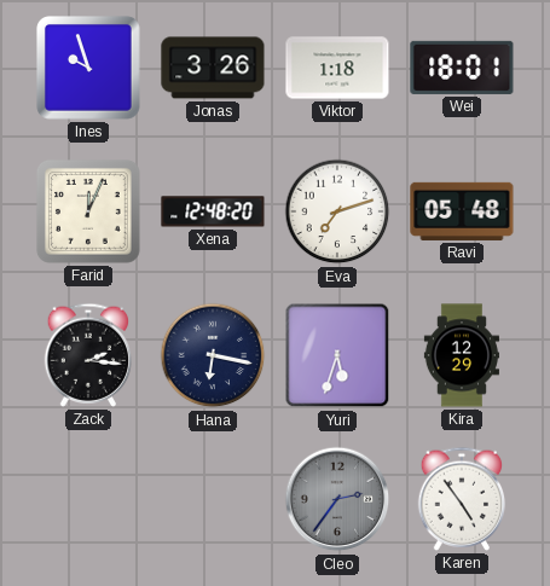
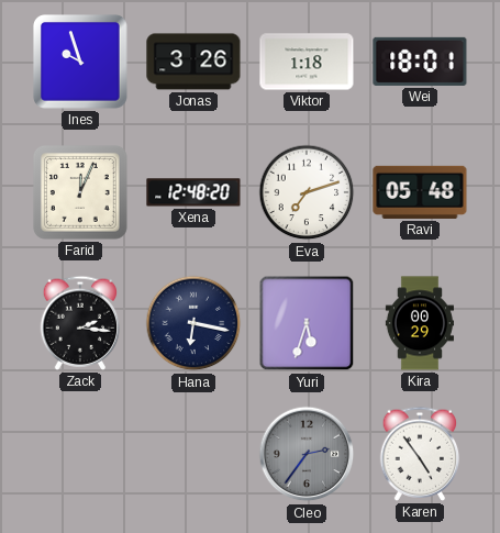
Kira: 12:29 -> 00:29
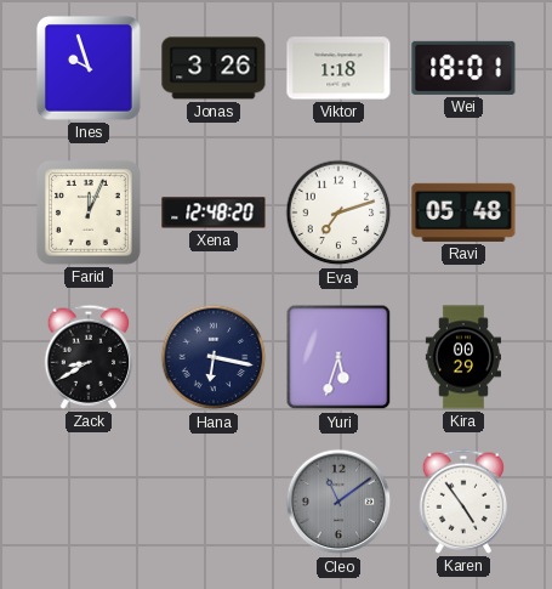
Zack: 2:16 -> 8:40
Cleo: 2:36 -> 11:09
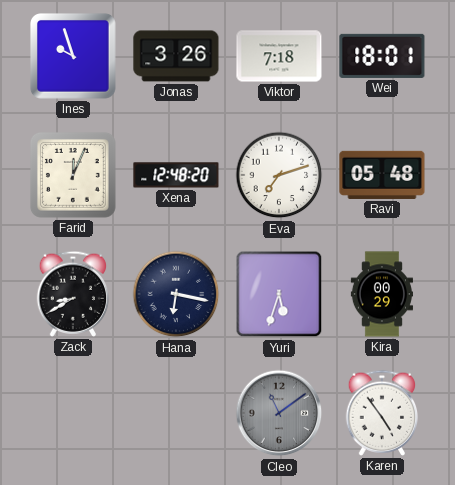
Viktor: 1:18 -> 7:18
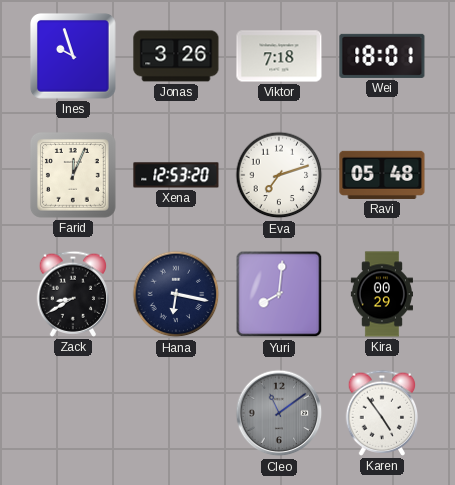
Xena: 12:48 -> 12:53
Yuri: 5:33 -> 8:01
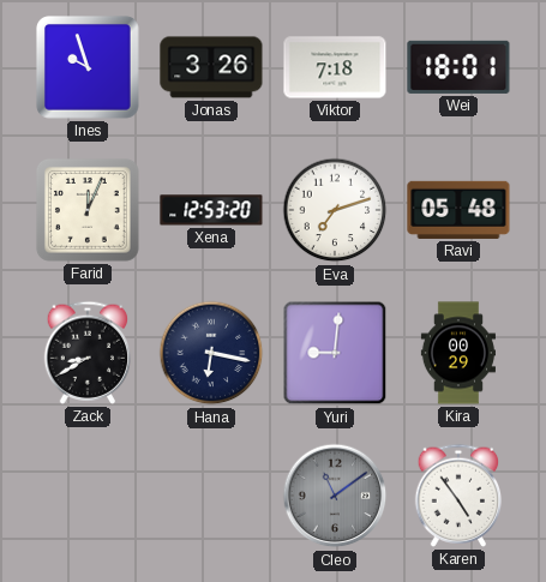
Yuri: 8:01 -> 9:01
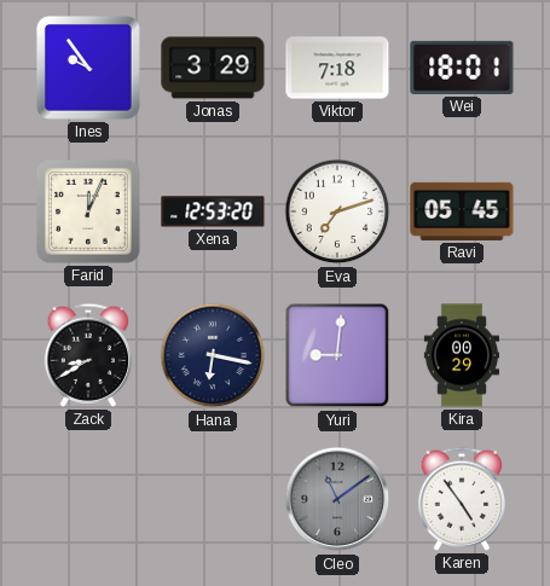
Ines: 9:57 -> 9:54
Jonas: 3:26 -> 3:29
Ravi: 05:48 -> 05:45
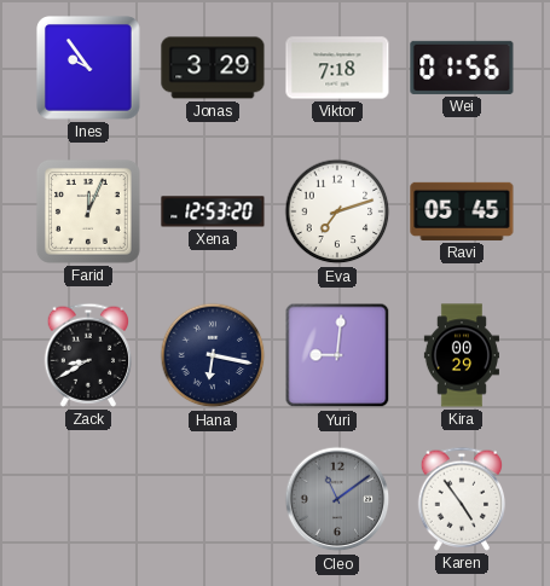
Wei: 18:01 -> 01:56
